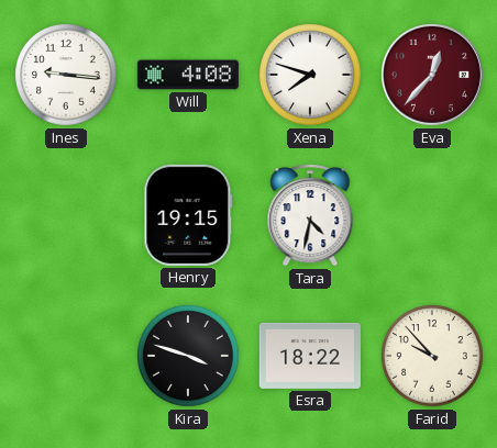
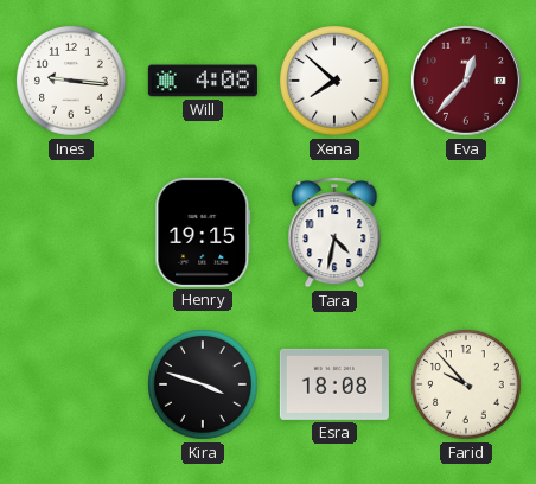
Xena: 7:48 -> 7:52
Esra: 18:22 -> 18:08
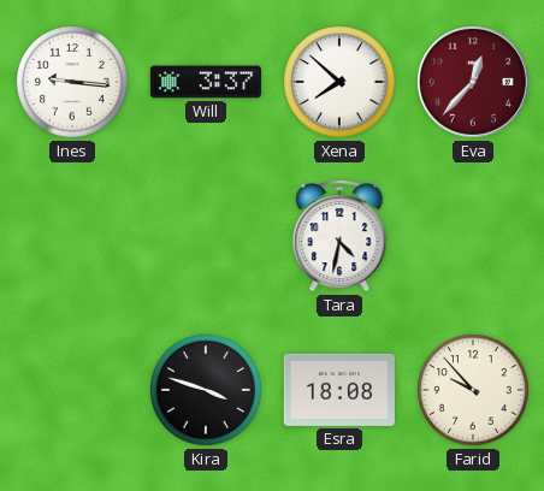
Will: 4:08 -> 3:37
Henry: 19:15 -> none
